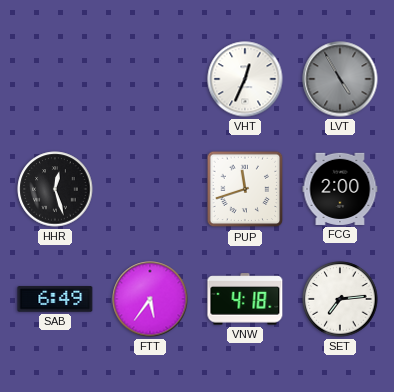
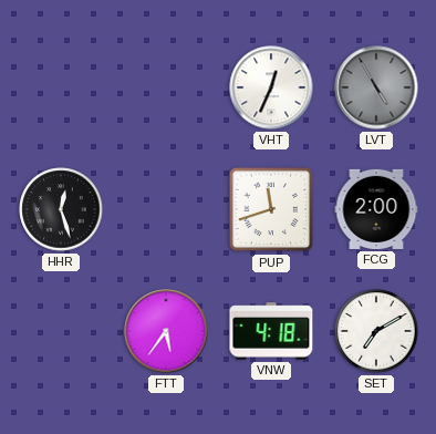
SAB: 6:49 -> none
SET: 7:14 -> 7:10
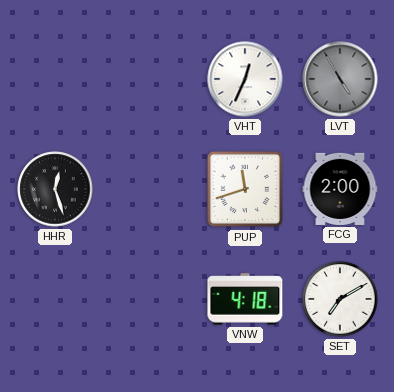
FTT: 5:36 -> none
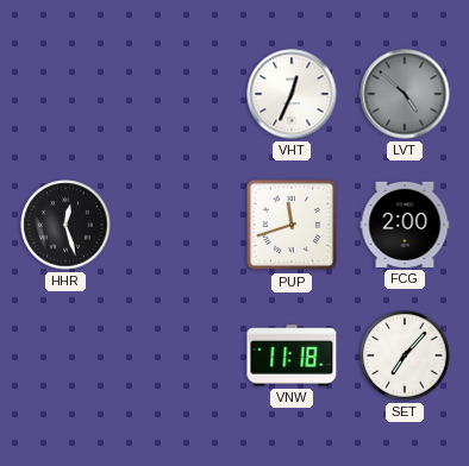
LVT: 4:55 -> 4:52
VNW: 4:18 -> 11:18
SET: 7:10 -> 7:07
